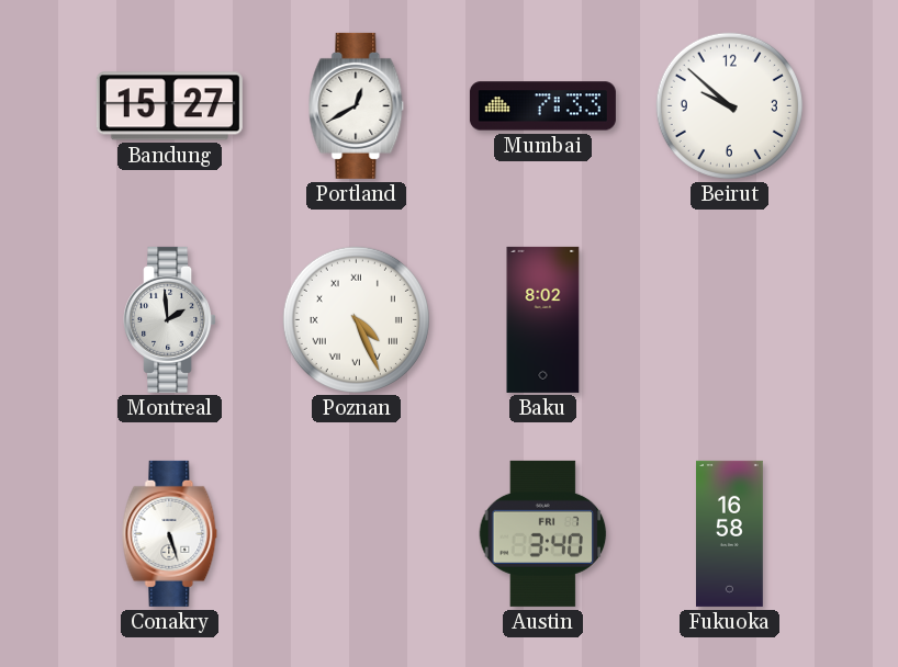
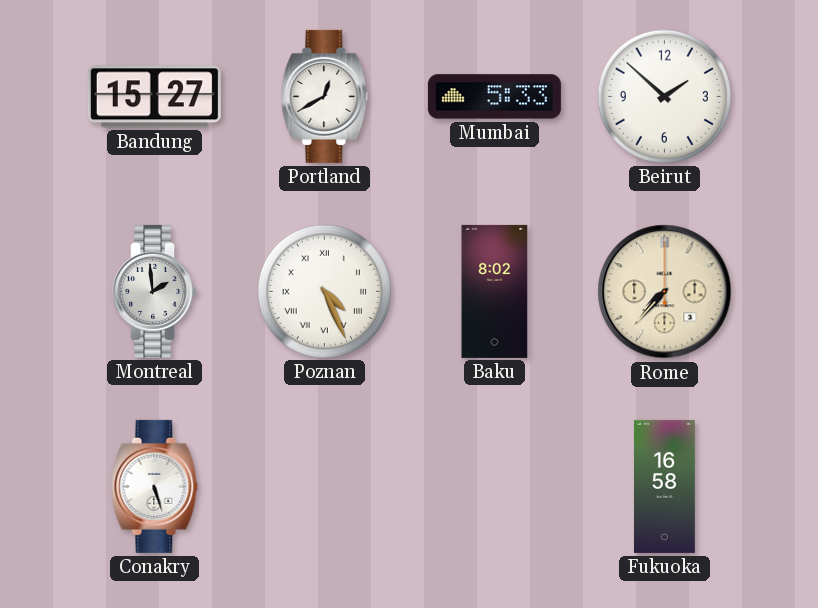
Mumbai: 7:33 -> 5:33
Beirut: 9:52 -> 1:52
Rome: none -> 7:37
Austin: 3:40 -> none
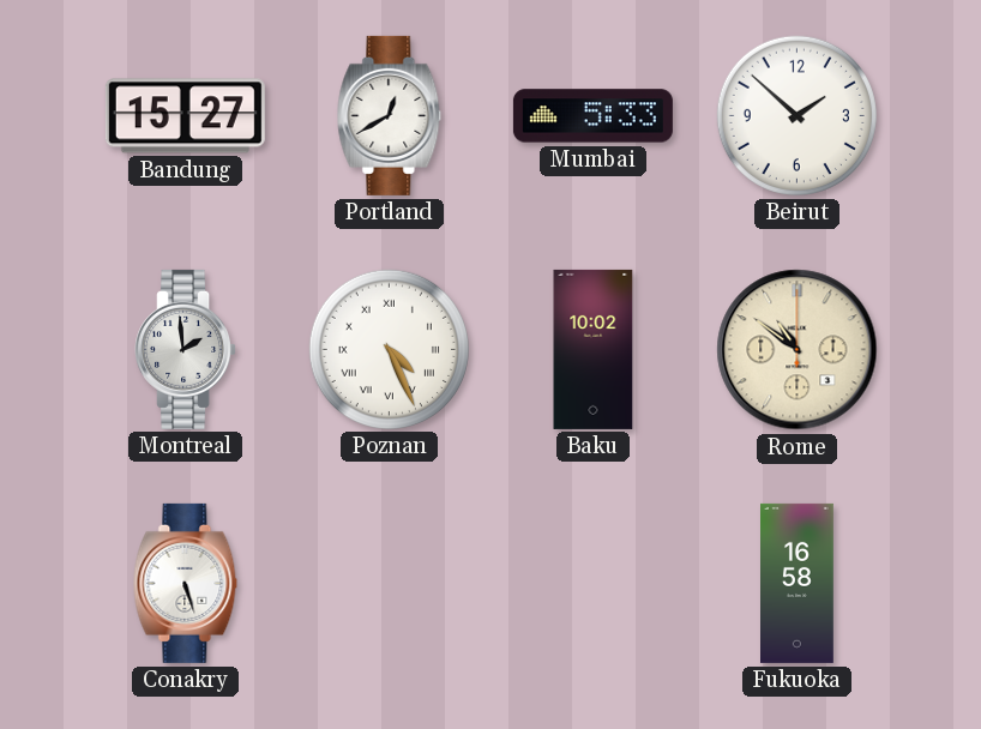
Baku: 8:02 -> 10:02
Rome: 7:37 -> 10:51
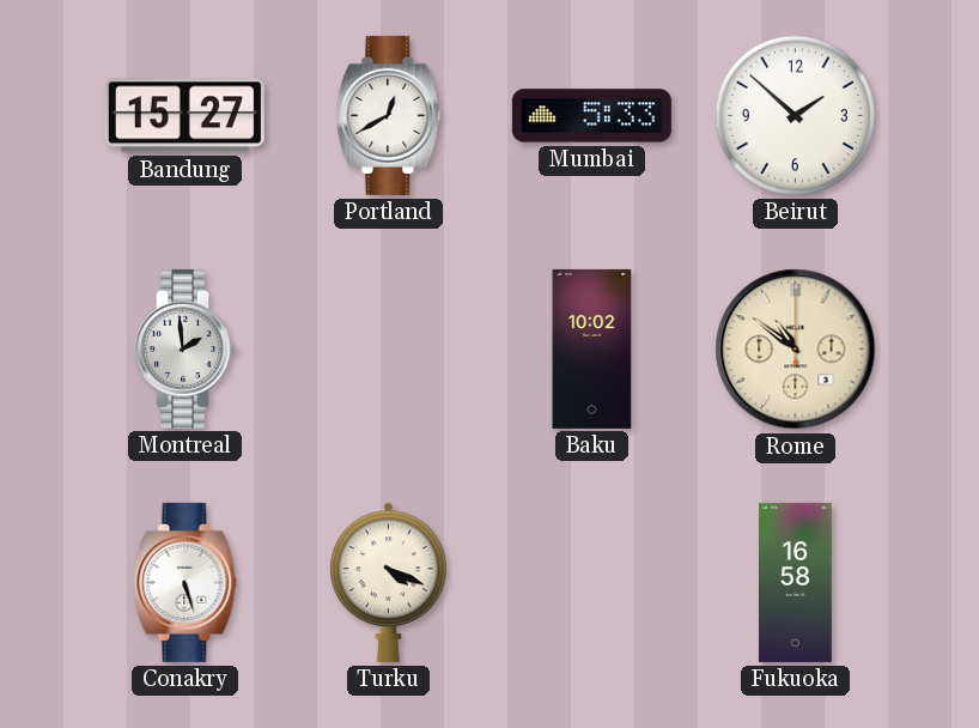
Poznan: 4:26 -> none
Turku: none -> 4:19
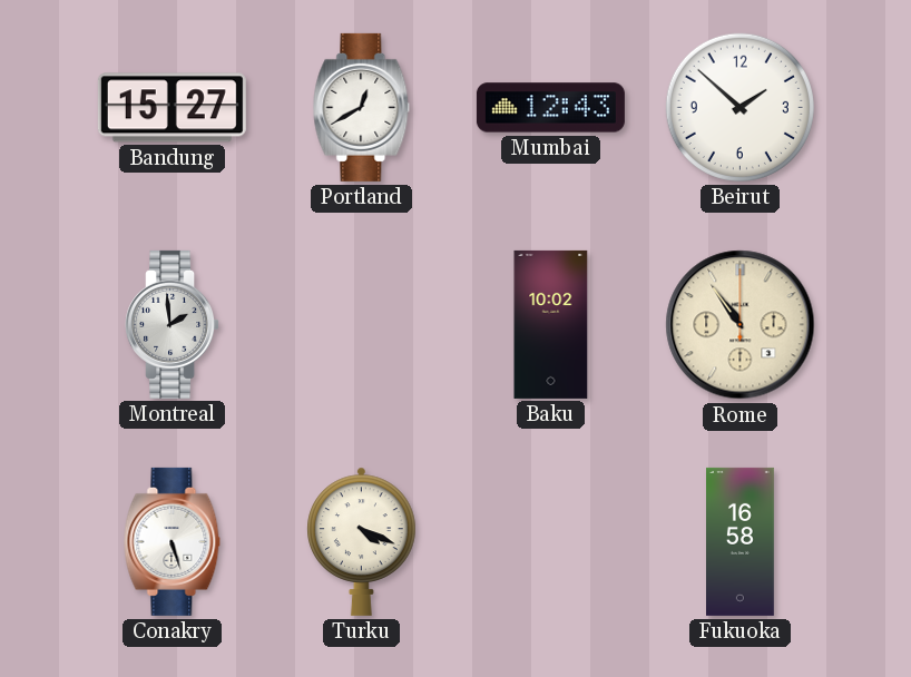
Mumbai: 5:33 -> 12:43
Rome: 10:51 -> 10:54
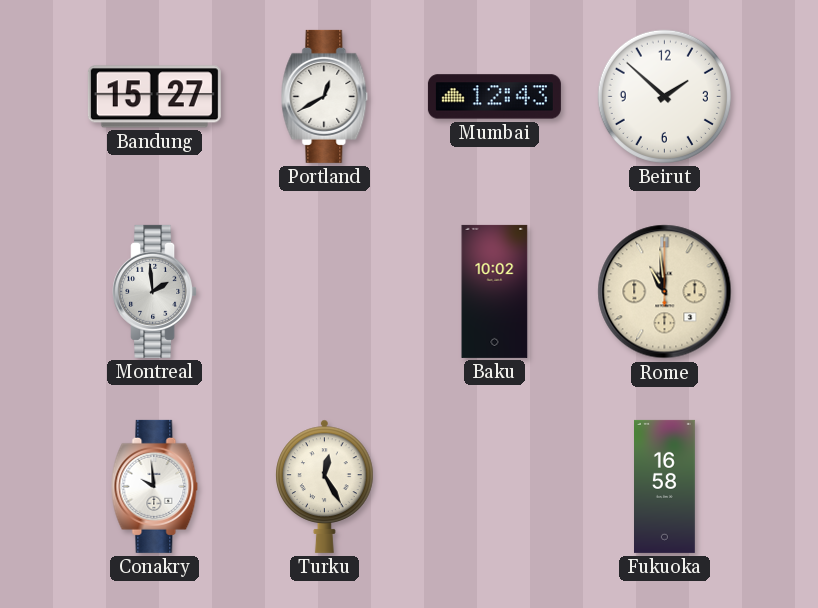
Rome: 10:54 -> 10:59
Conakry: 5:27 -> 9:59
Turku: 4:19 -> 12:25
